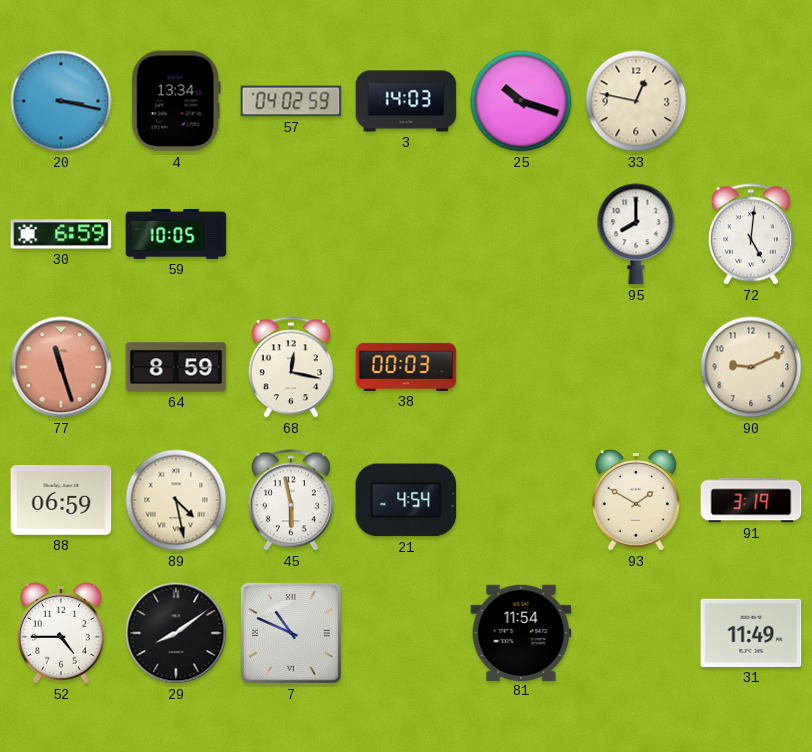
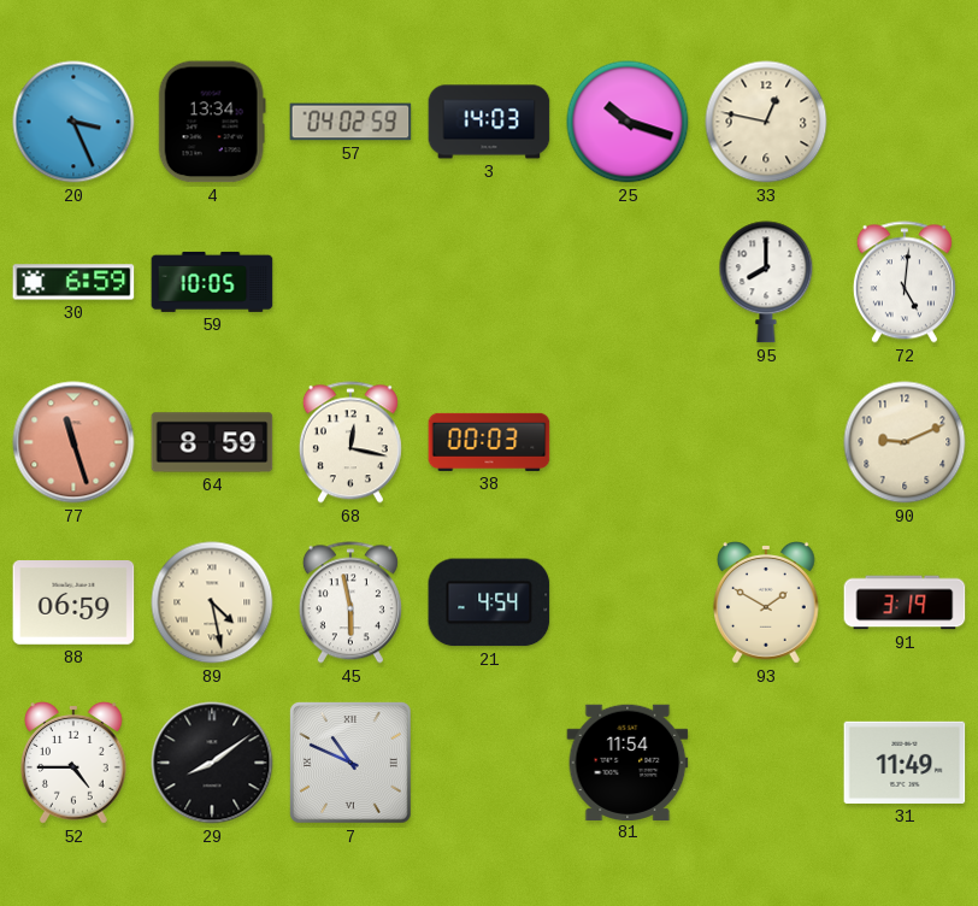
20: 3:17 -> 3:26
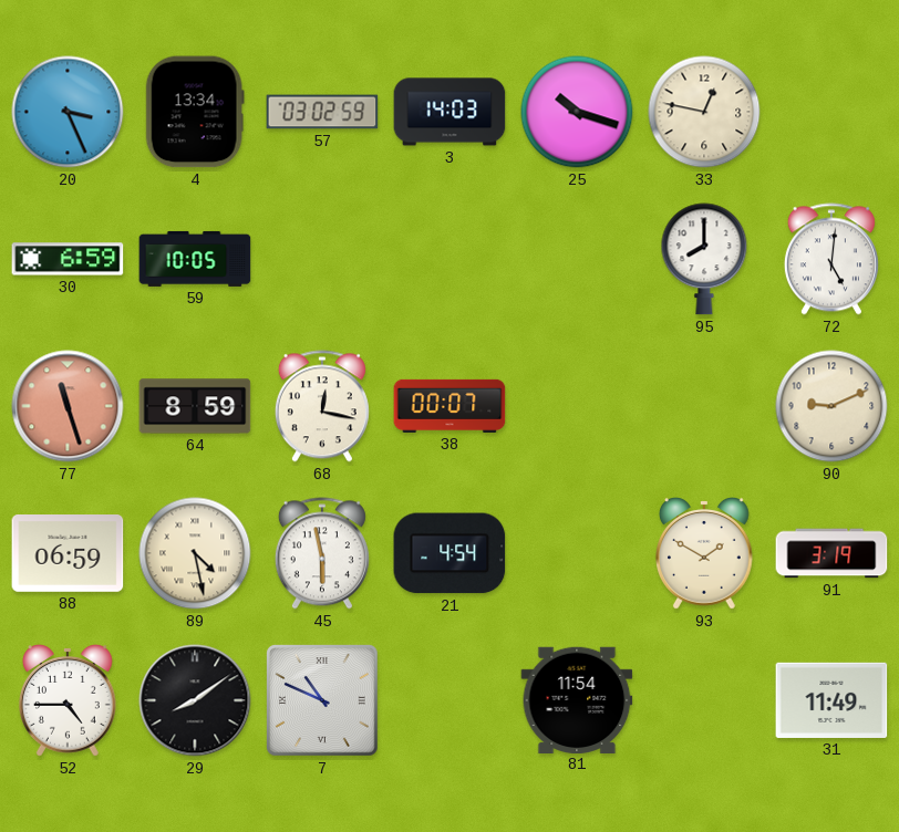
57: 04:02 -> 03:02
38: 00:03 -> 00:07
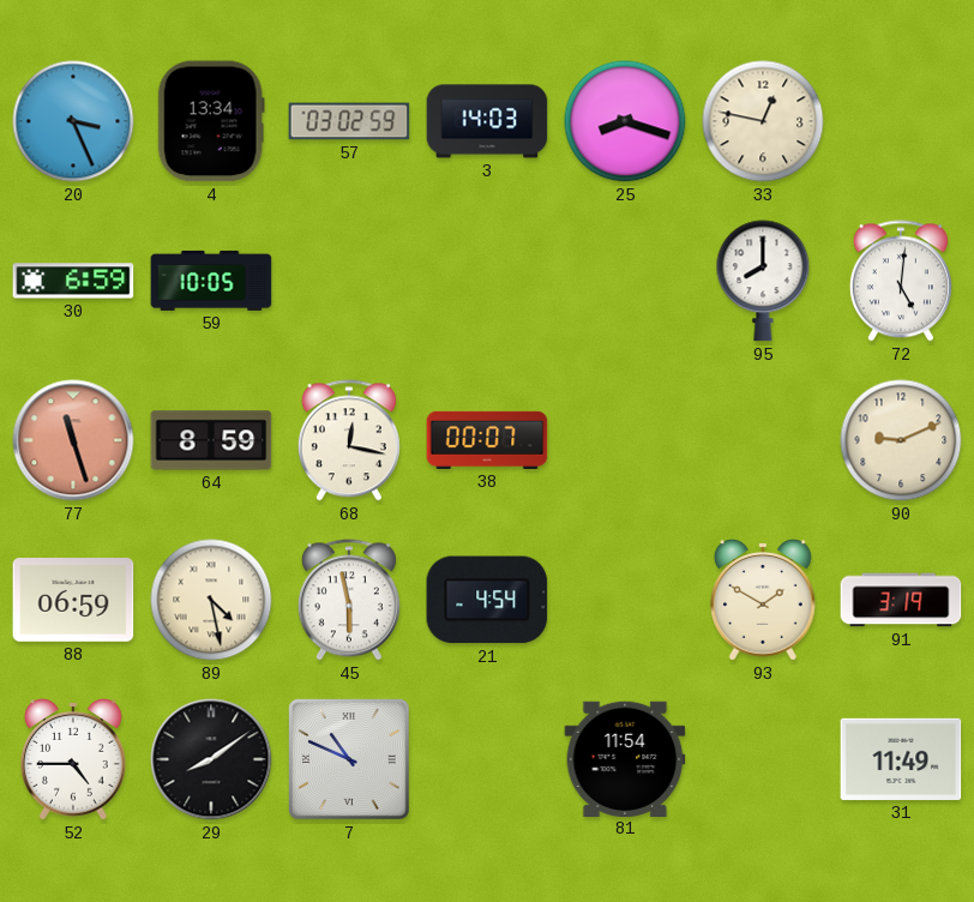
25: 10:18 -> 8:18
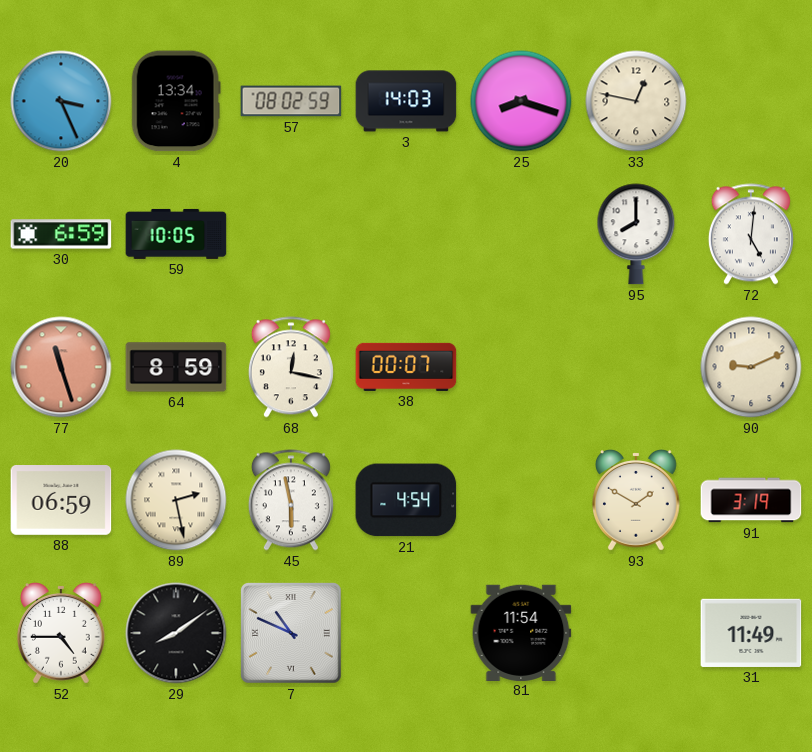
57: 03:02 -> 08:02
89: 4:28 -> 2:28
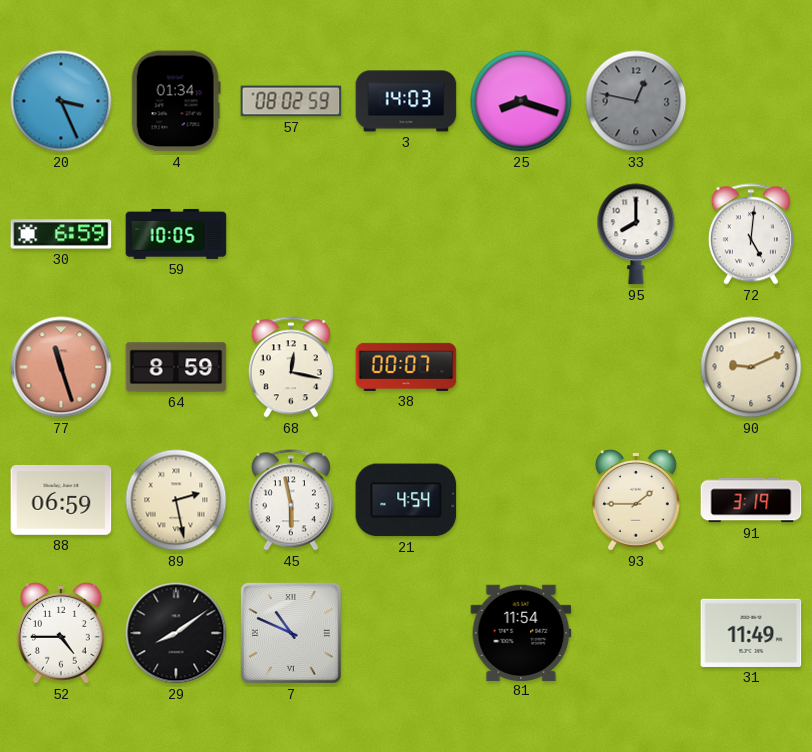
4: 13:34 -> 01:34
33 dial: cream -> grey
93: 1:50 -> 1:45
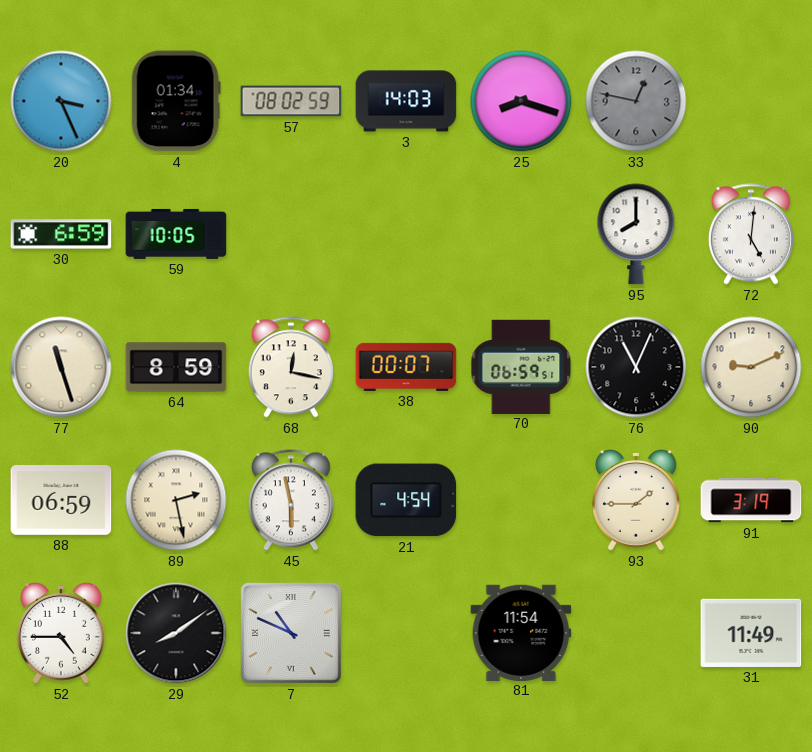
77 dial: salmon -> cream
70: none -> 06:59
76: none -> 11:04
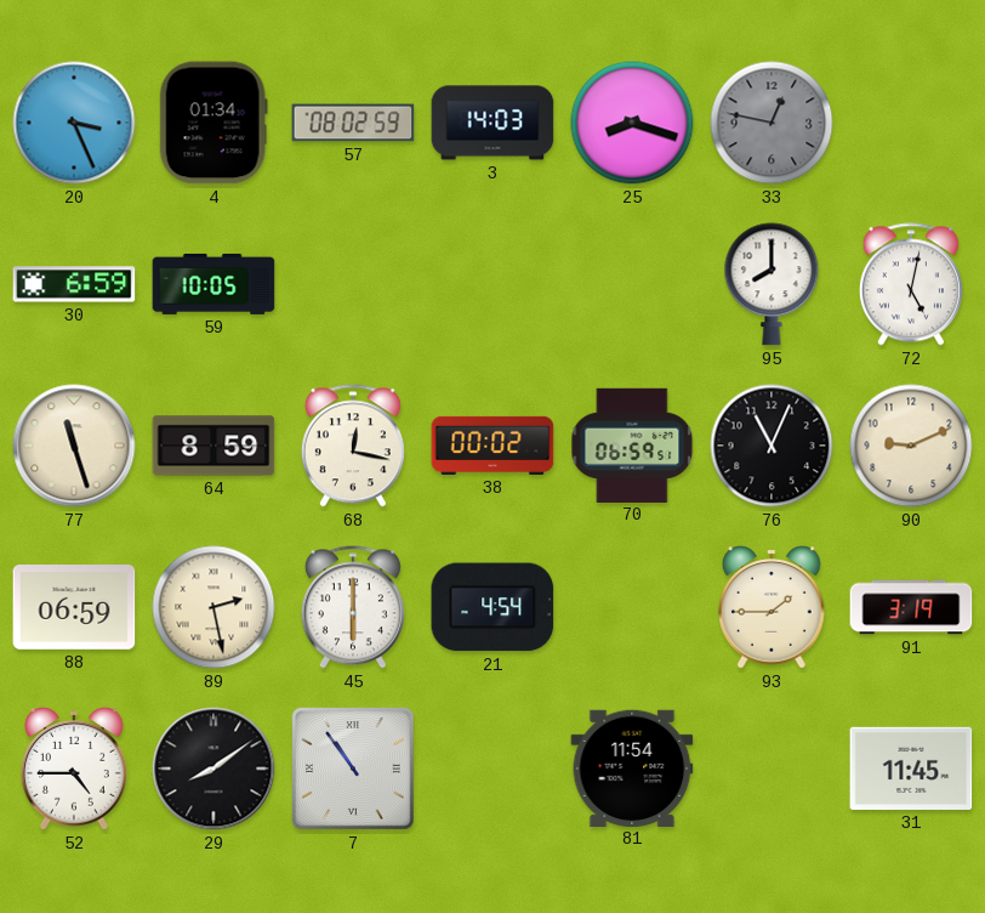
72: 5:01 -> 5:02
38: 00:07 -> 00:02
45: 5:58 -> 6:00
7: 10:49 -> 10:54
31: 11:49 -> 11:45
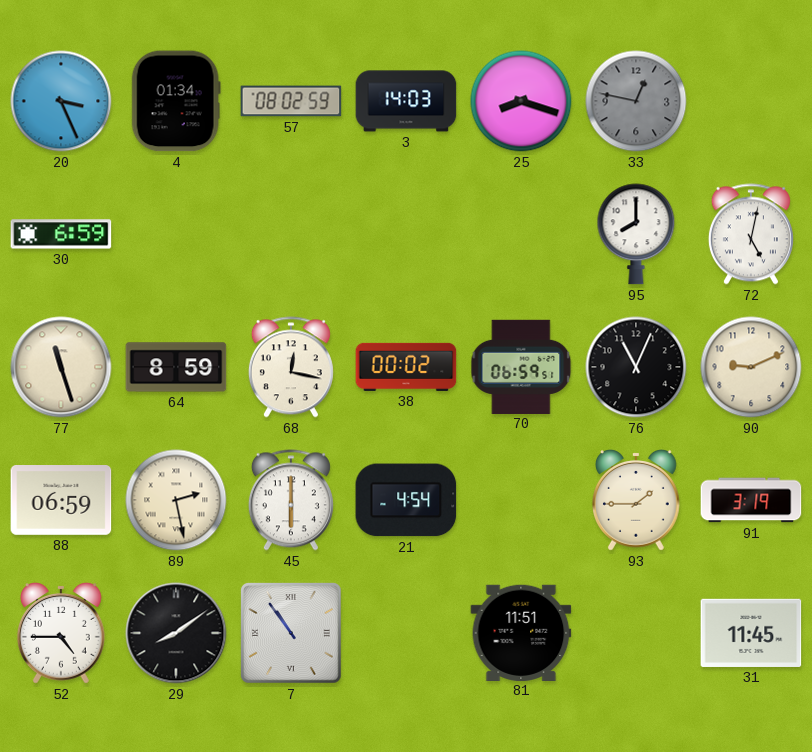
59: 10:05 -> none
81: 11:54 -> 11:51
